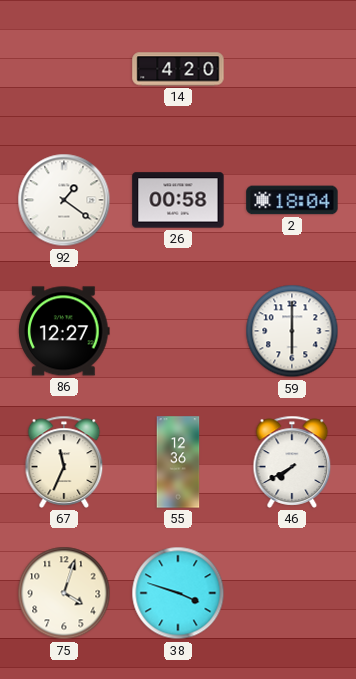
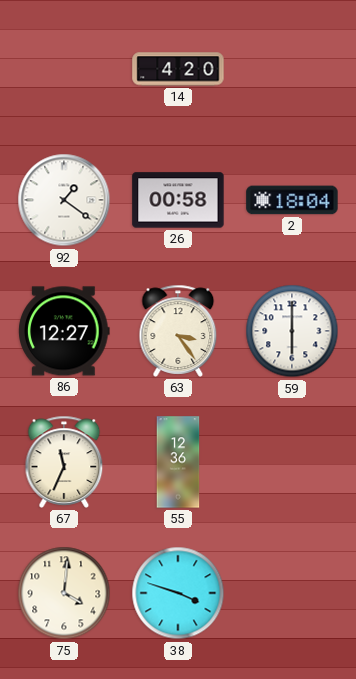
63: none -> 3:24
46: 7:40 -> none
75: 4:03 -> 4:01
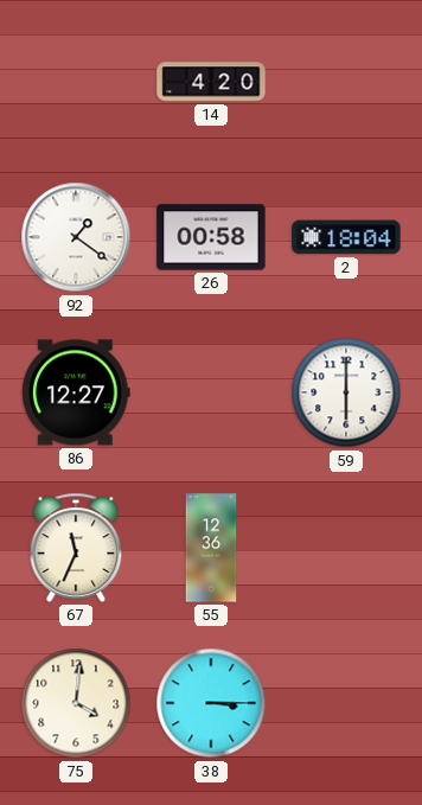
63: 3:24 -> none
38: 3:48 -> 3:15
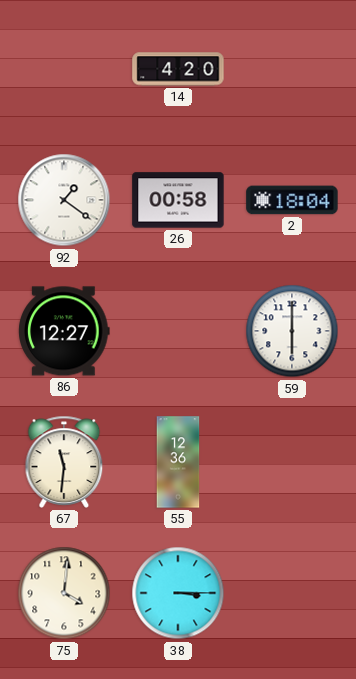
67: 11:34 -> 11:31
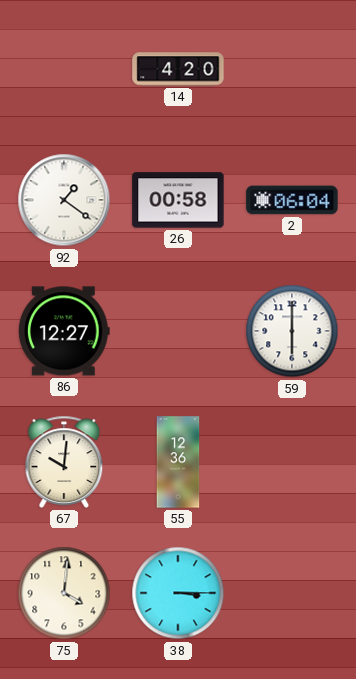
2: 18:04 -> 06:04
67: 11:31 -> 10:01
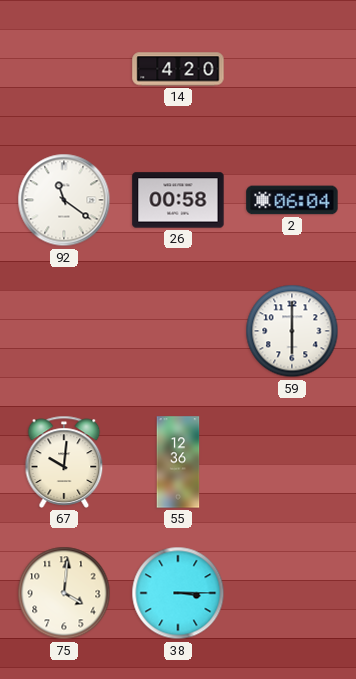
92: 1:21 -> 11:21
86: 12:27 -> none
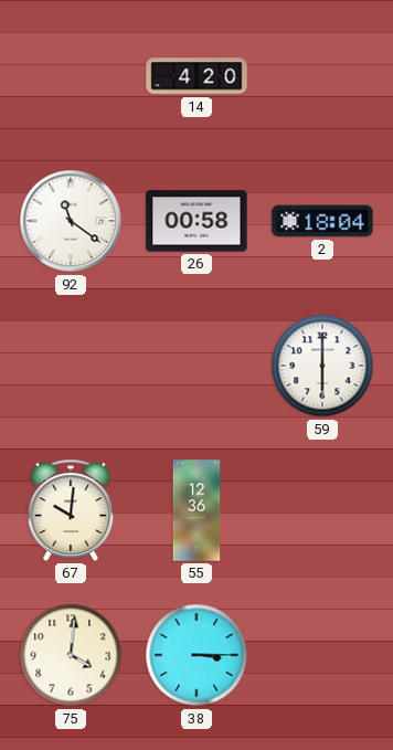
2: 06:04 -> 18:04
